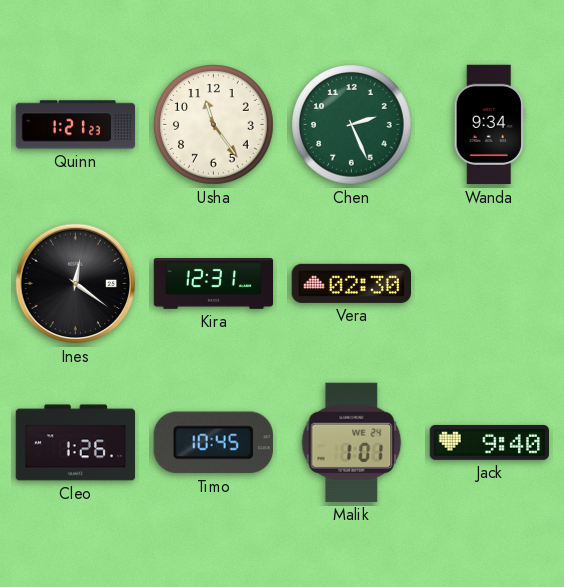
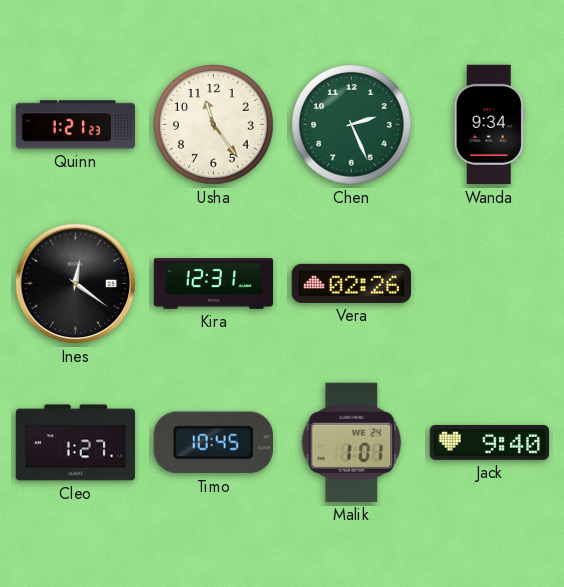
Vera: 02:30 -> 02:26
Cleo: 1:26 -> 1:27
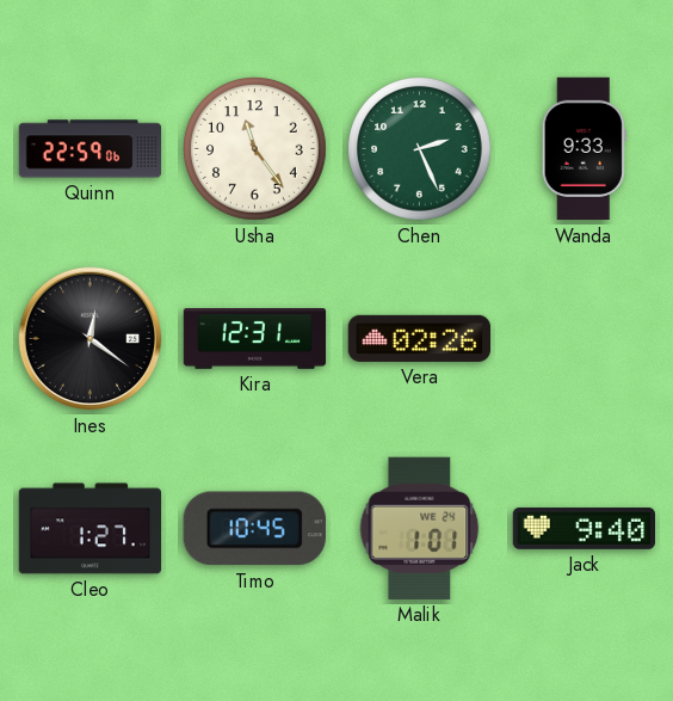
Quinn: 1:21 -> 22:59
Wanda: 9:34 -> 9:33
